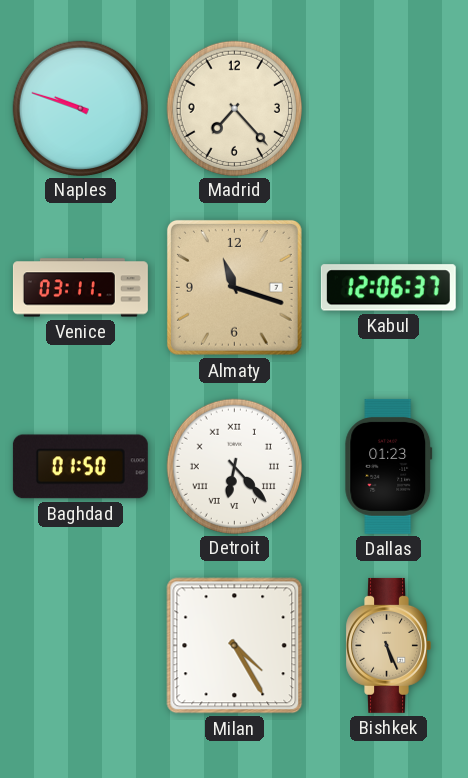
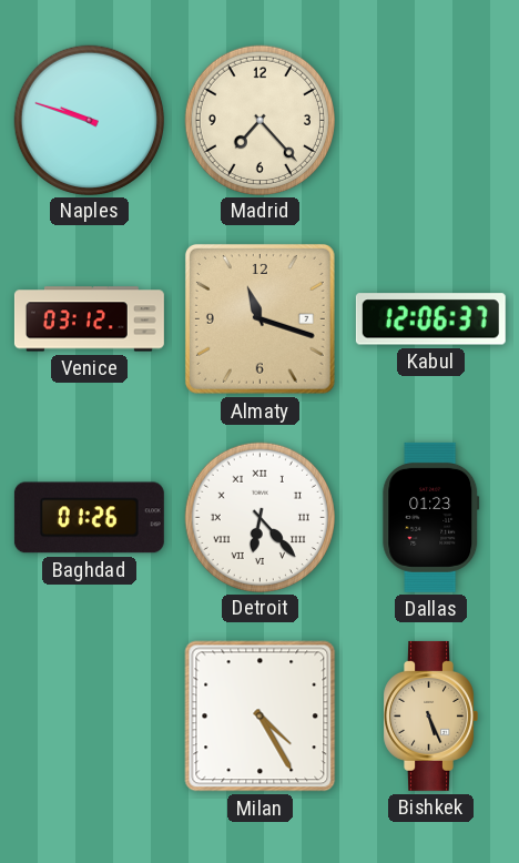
Venice: 03:11 -> 03:12
Baghdad: 01:50 -> 01:26
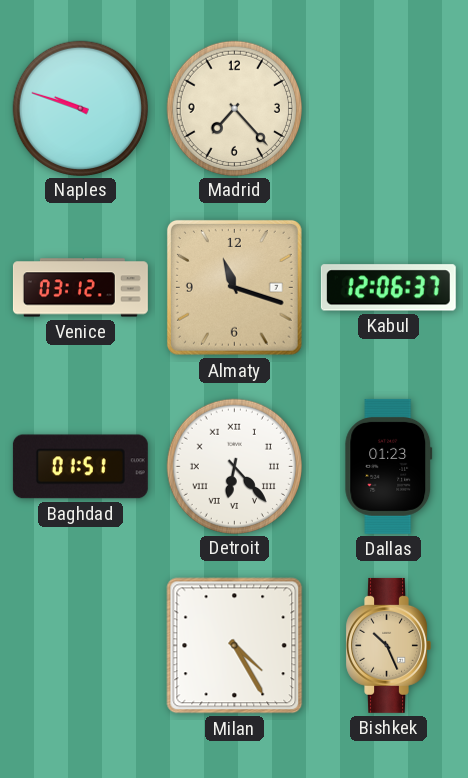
Baghdad: 01:26 -> 01:51
Bishkek: 5:26 -> 10:26
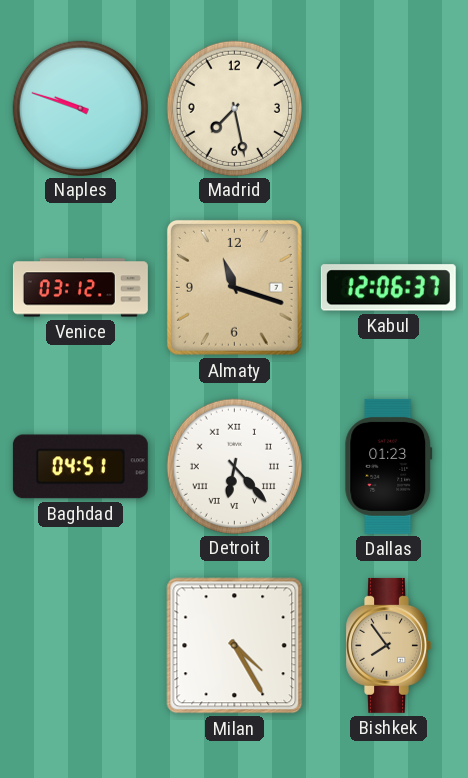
Madrid: 7:23 -> 7:28
Baghdad: 01:51 -> 04:51
Bishkek: 10:26 -> 7:54
